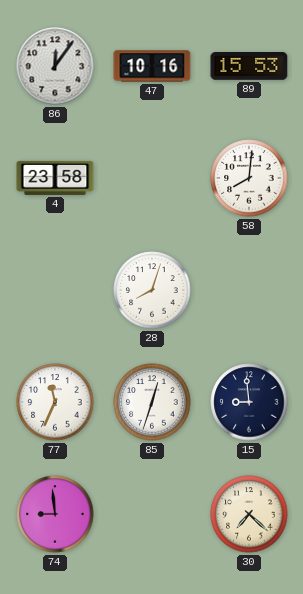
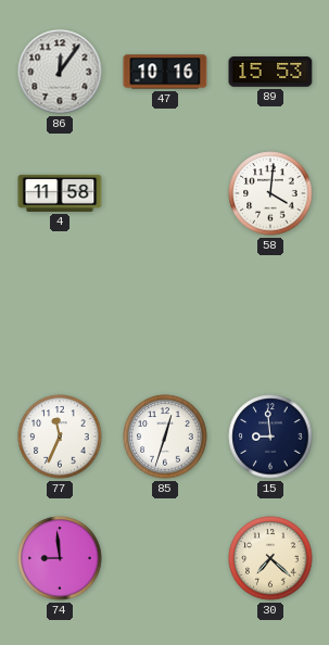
4: 23:58 -> 11:58
58: 8:01 -> 4:01
28: 8:03 -> none
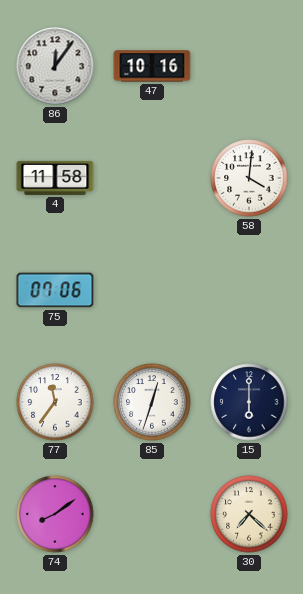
89: 15:53 -> none
75: none -> 07:06
77: 11:34 -> 11:36
15: 8:59 -> 6:00
74: 8:59 -> 8:09
